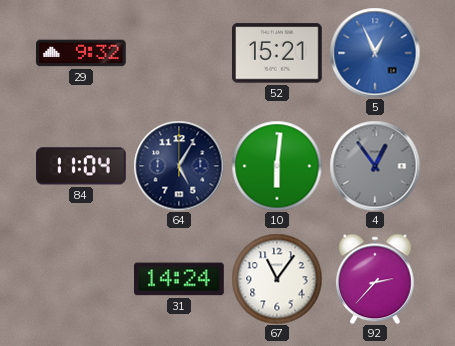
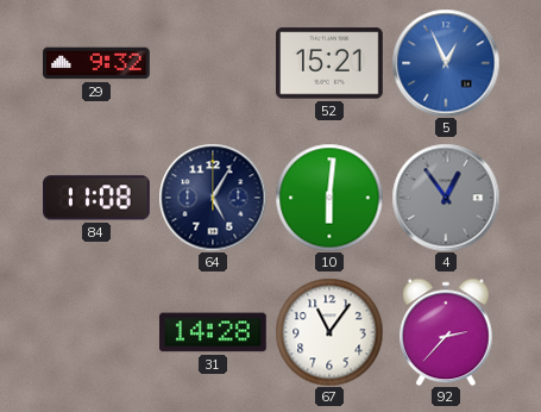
84: 11:04 -> 11:08
31: 14:24 -> 14:28
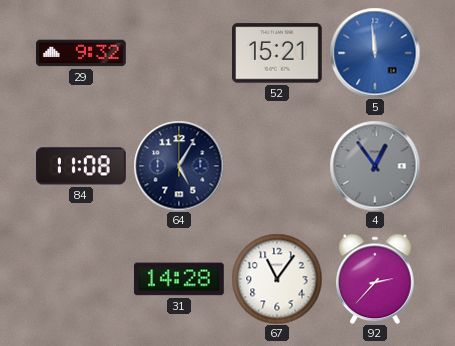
5: 12:56 -> 11:59
10: 6:01 -> none
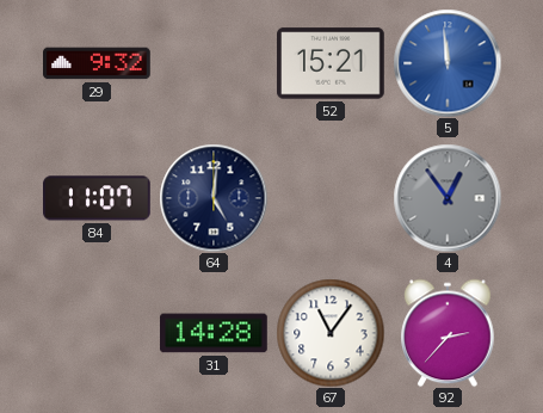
84: 11:08 -> 11:07
64: 5:05 -> 5:01
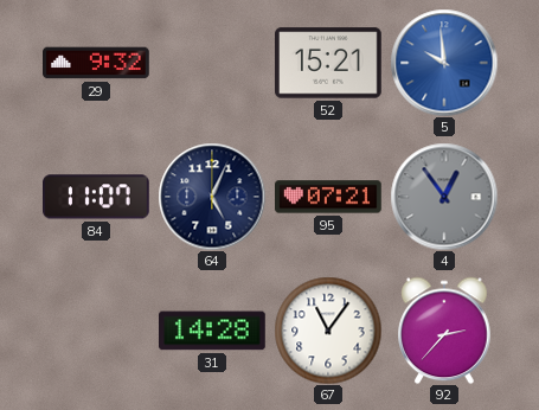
5: 11:59 -> 9:59
64: 5:01 -> 5:04
95: none -> 07:21
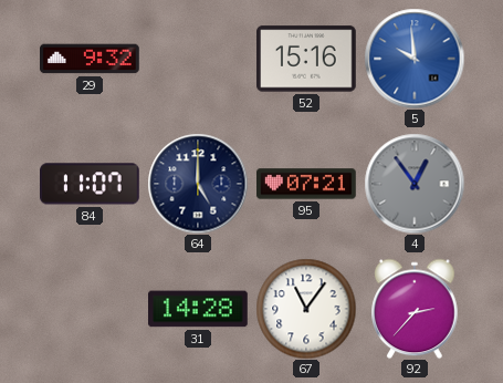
52: 15:21 -> 15:16
64: 5:04 -> 5:00
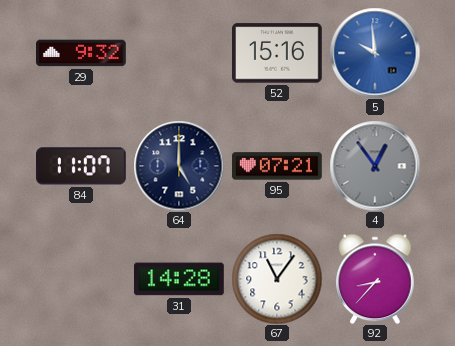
92: 2:37 -> 8:37
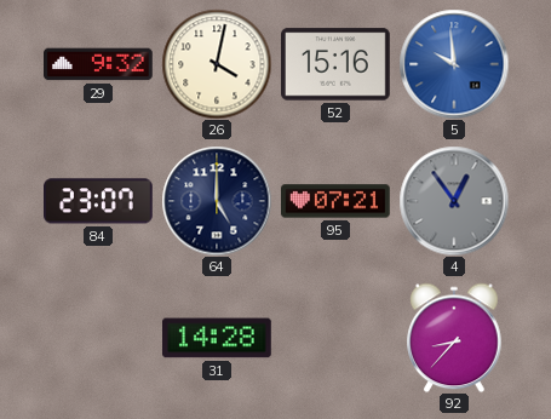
26: none -> 4:02
84: 11:07 -> 23:07
67: 11:06 -> none
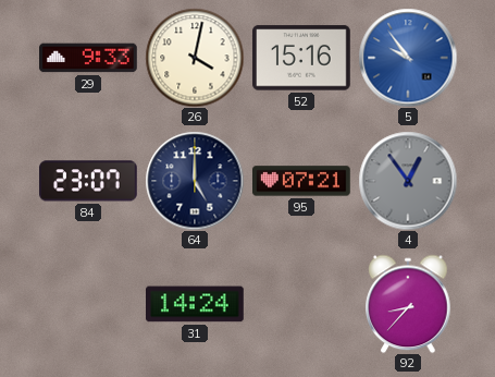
29: 9:32 -> 9:33
5: 9:59 -> 9:54
31: 14:28 -> 14:24
